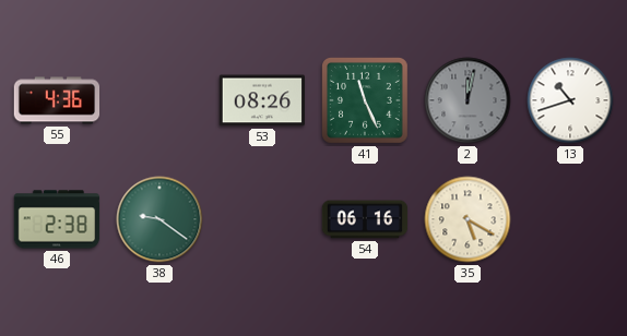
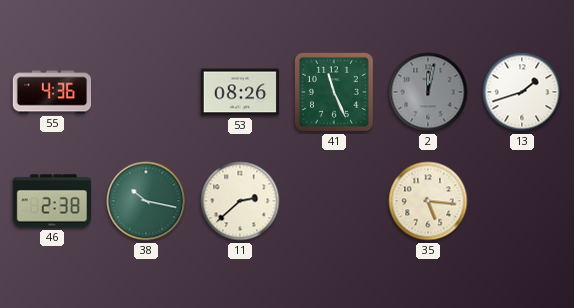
13: 10:42 -> 1:42
38: 9:21 -> 10:17
11: none -> 2:38
54: 06:16 -> none
35: 5:20 -> 5:16
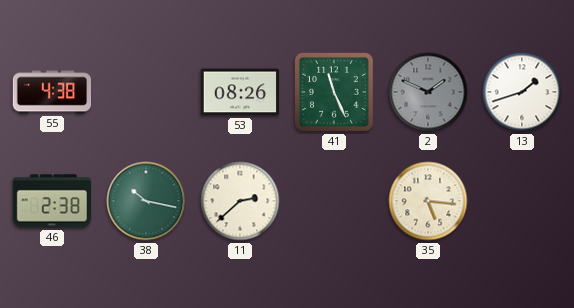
55: 4:36 -> 4:38
2: 12:02 -> 1:49
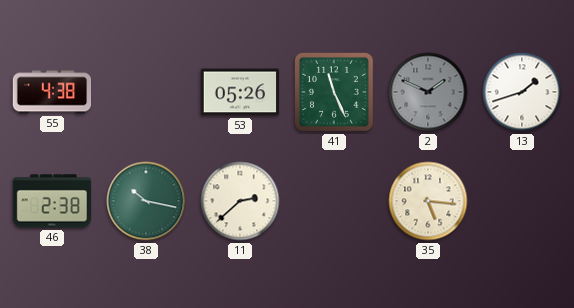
53: 08:26 -> 05:26
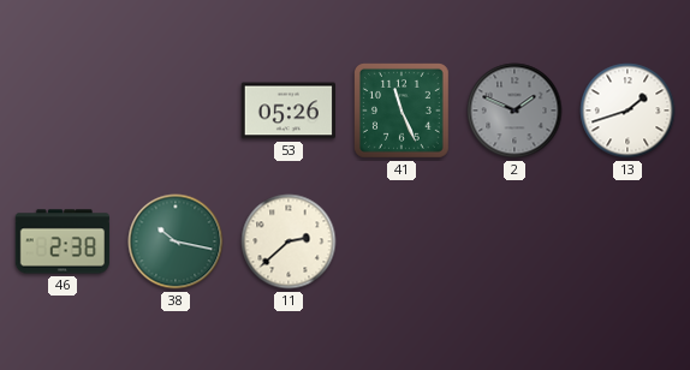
55: 4:38 -> none
35: 5:16 -> none
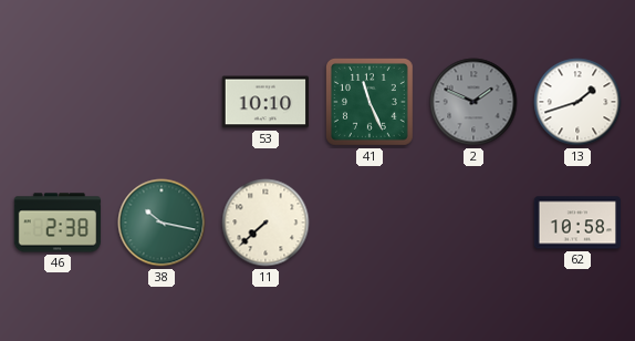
53: 05:26 -> 10:10
11: 2:38 -> 7:38
62: none -> 10:58
